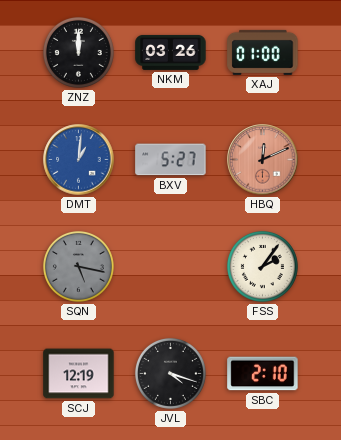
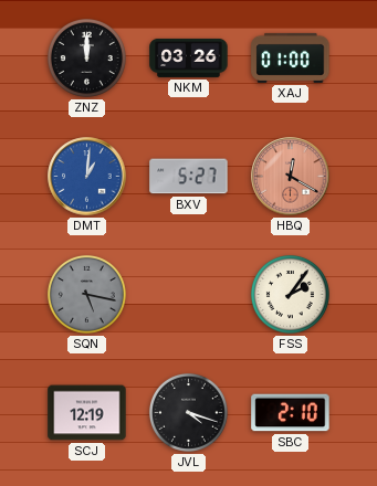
HBQ: 12:11 -> 12:20
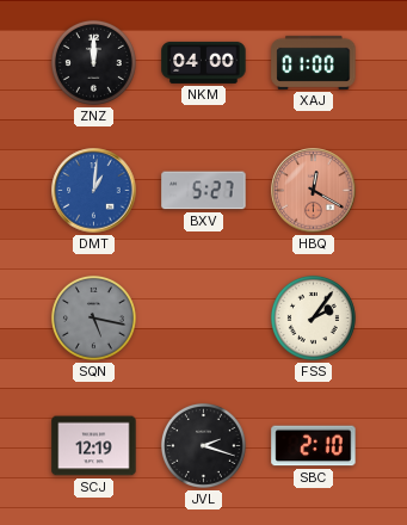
NKM: 03:26 -> 04:00
JVL: 4:18 -> 2:18
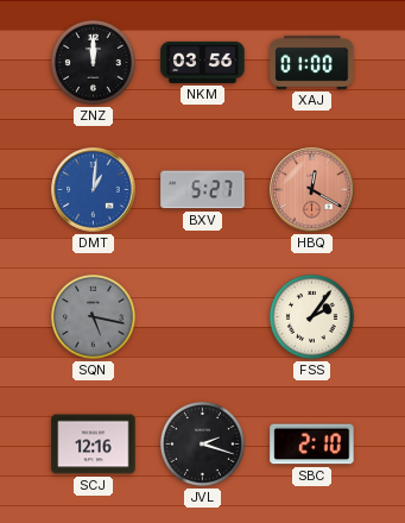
NKM: 04:00 -> 03:56
SCJ: 12:19 -> 12:16
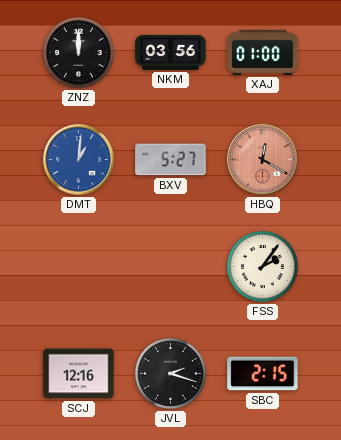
SQN: 5:17 -> none
SBC: 2:10 -> 2:15
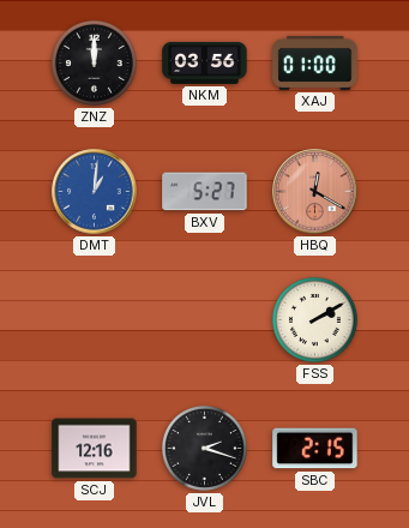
FSS: 2:06 -> 2:10
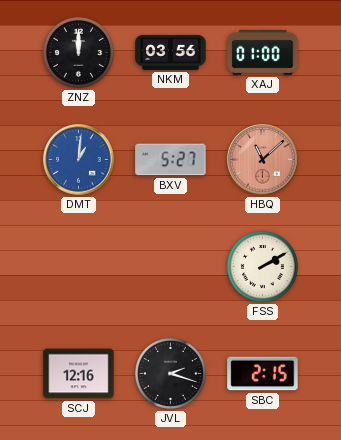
HBQ: 12:20 -> 11:08
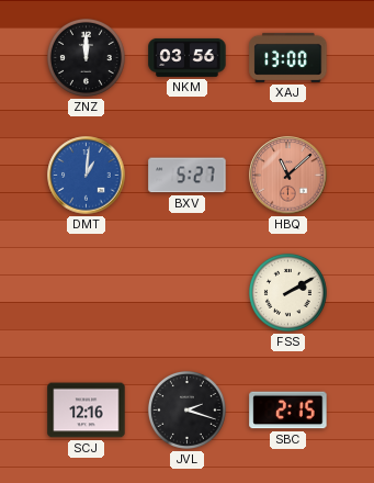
XAJ: 01:00 -> 13:00
